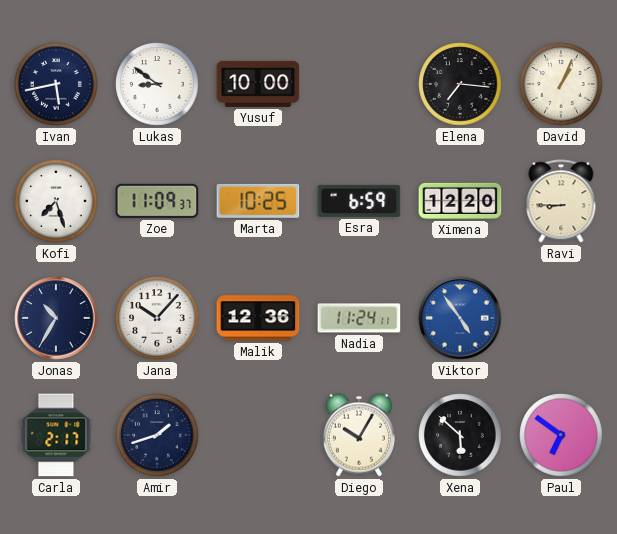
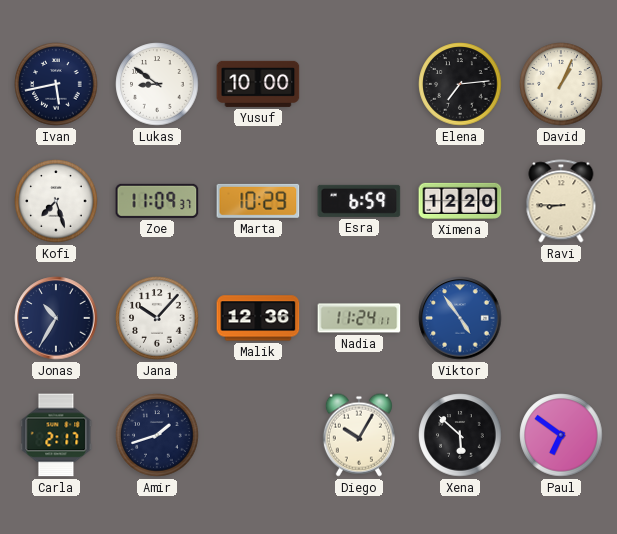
Elena: 7:16 -> 7:14
Marta: 10:25 -> 10:29
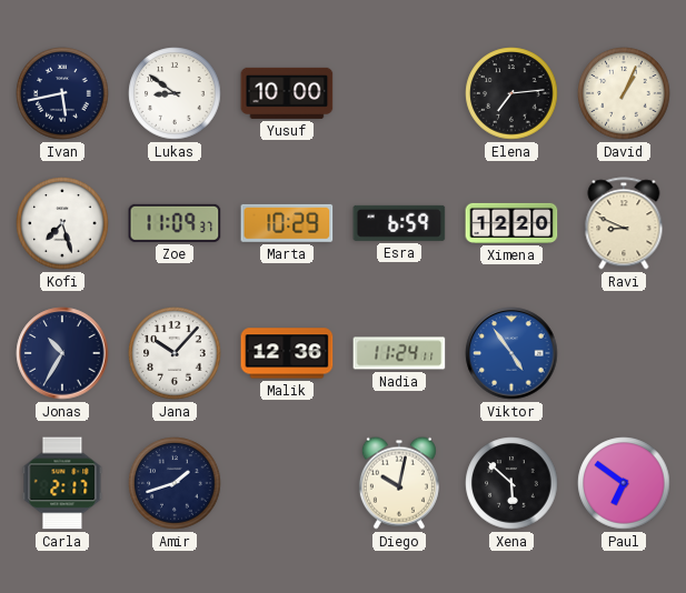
Ravi: 8:45 -> 8:49
Diego: 10:05 -> 10:02
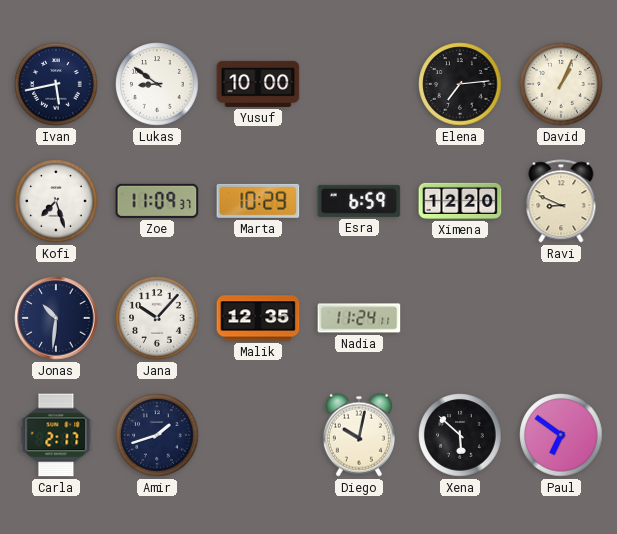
Jonas: 10:35 -> 10:31
Malik: 12:36 -> 12:35
Viktor: 4:54 -> none
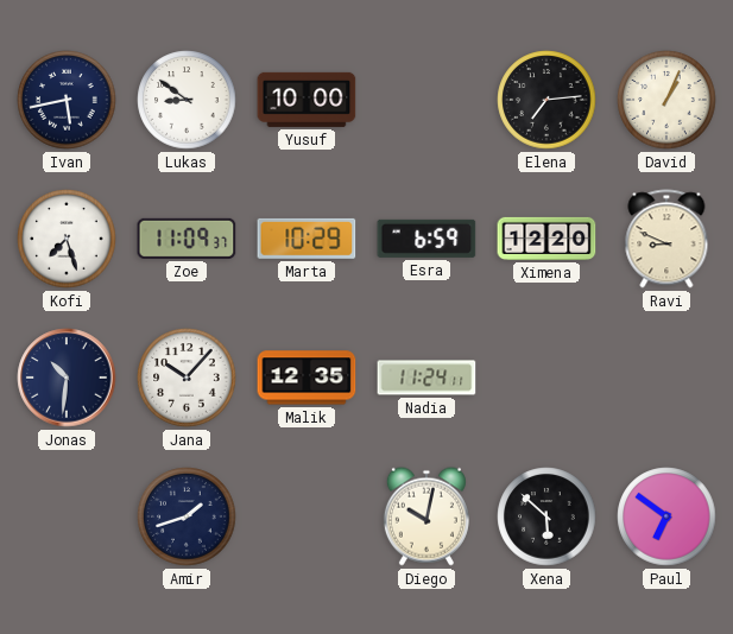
Carla: 2:17 -> none
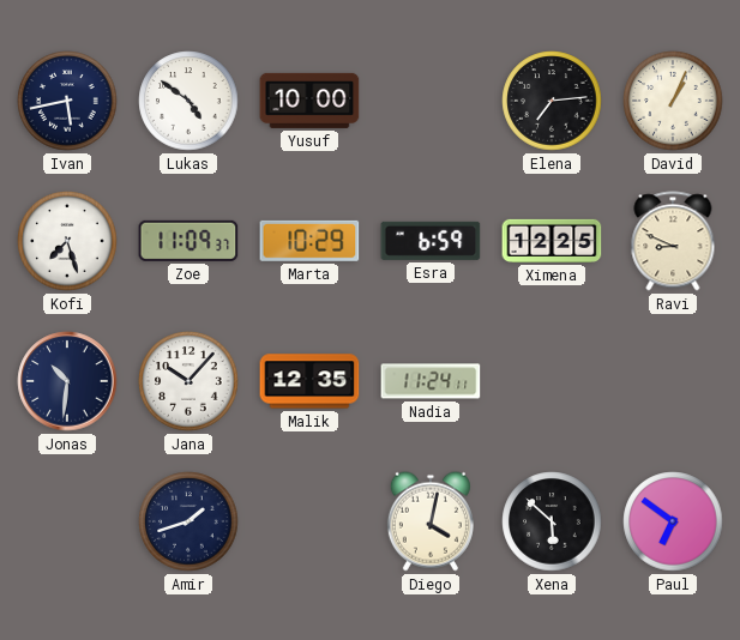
Lukas: 8:51 -> 4:51
Ximena: 12:20 -> 12:25
Diego: 10:02 -> 4:02
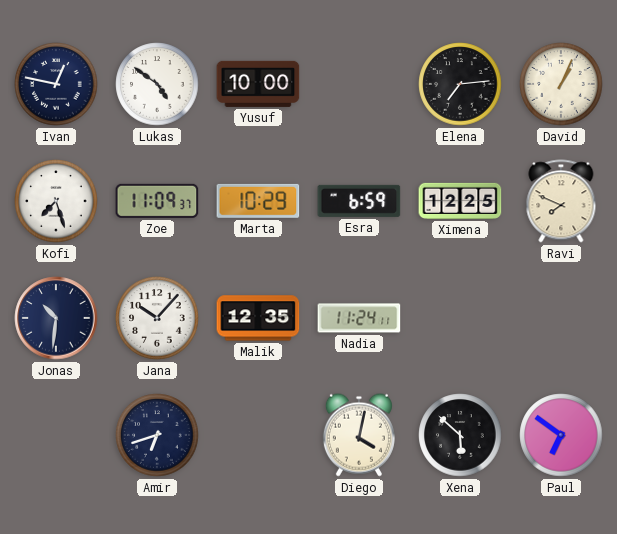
Ivan: 5:43 -> 12:47
Ravi: 8:49 -> 7:49
Amir: 1:42 -> 6:42
